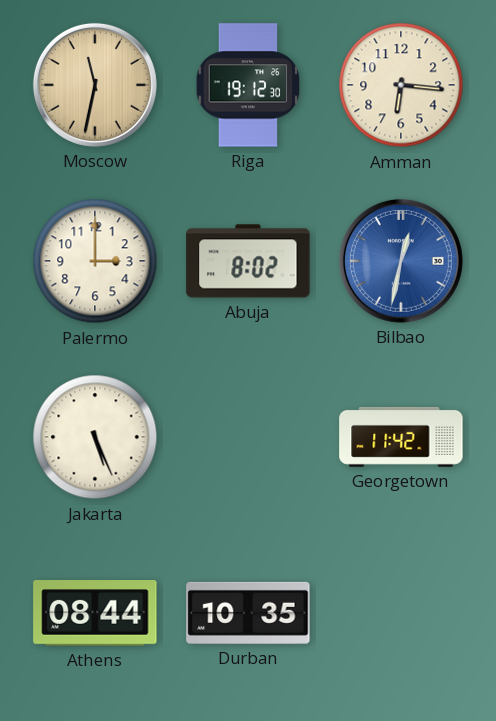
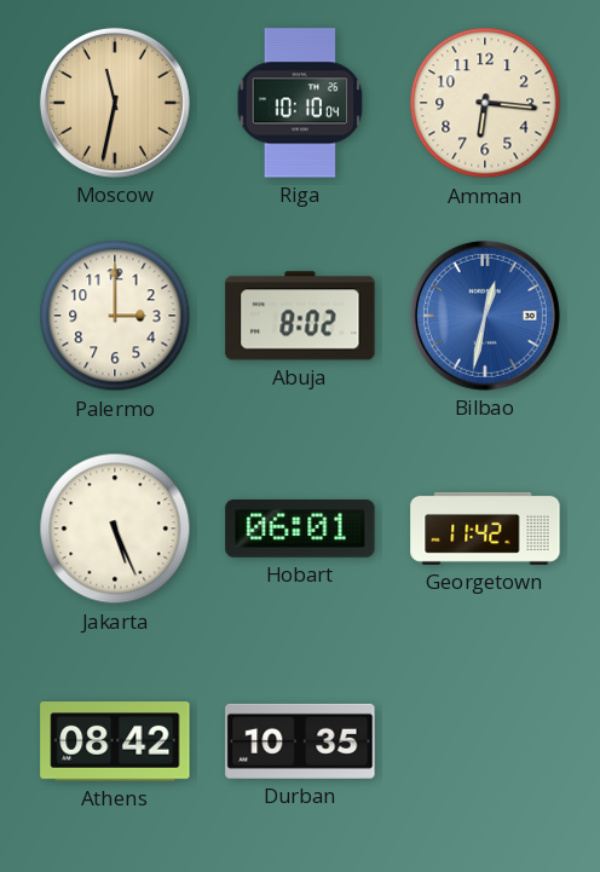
Riga: 19:12 -> 10:10
Hobart: none -> 06:01
Athens: 08:44 -> 08:42
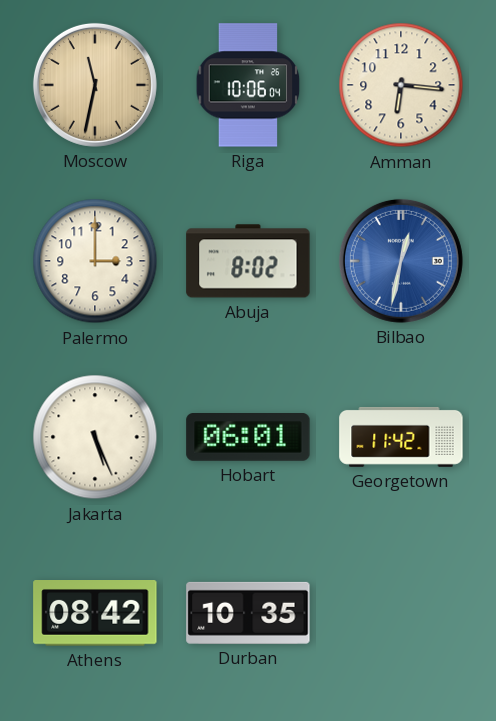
Riga: 10:10 -> 10:06
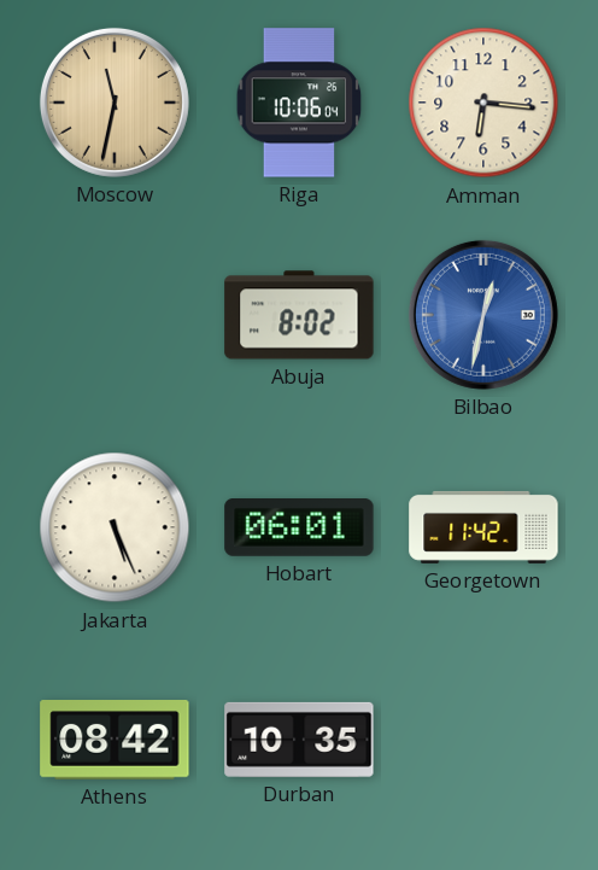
Palermo: 3:00 -> none
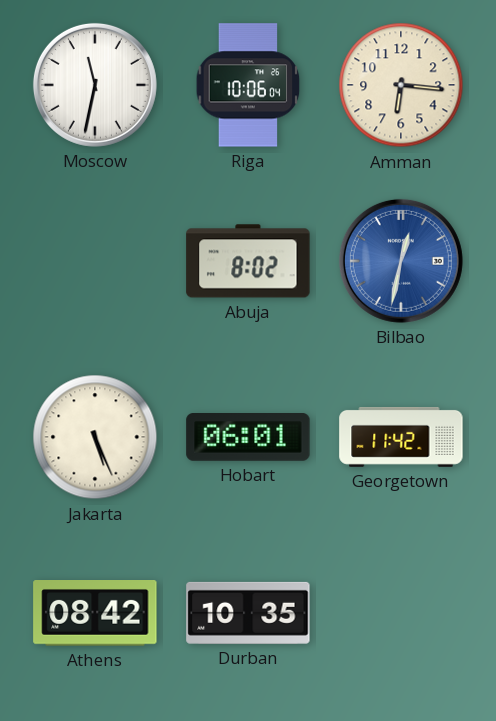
Moscow dial: champagne -> white
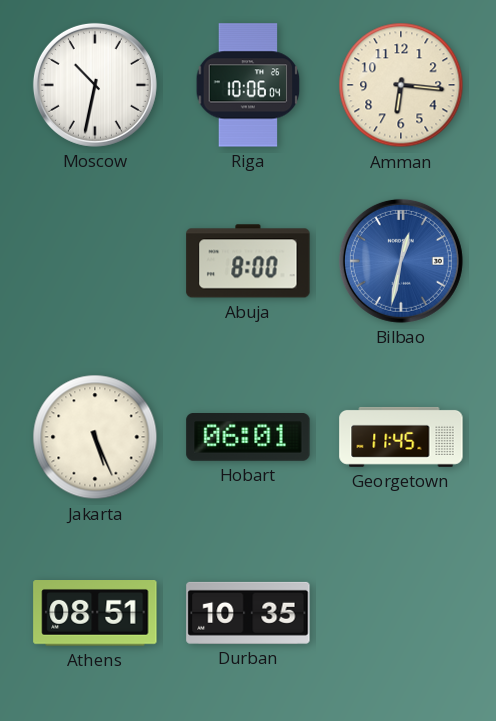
Moscow: 11:32 -> 10:32
Abuja: 8:02 -> 8:00
Georgetown: 11:42 -> 11:45
Athens: 08:42 -> 08:51
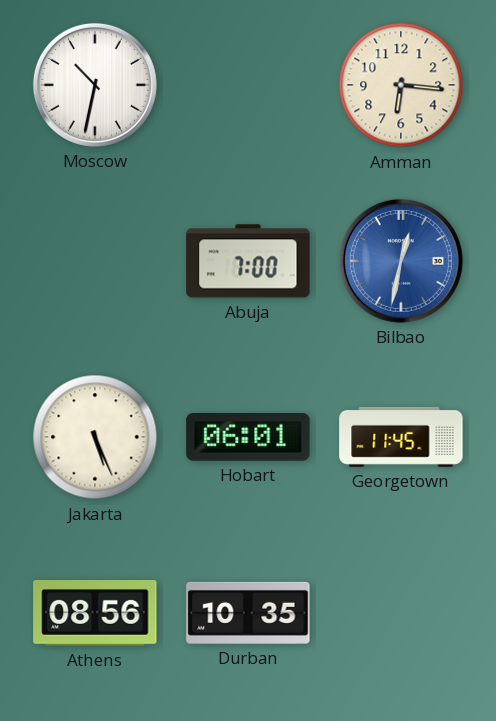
Riga: 10:06 -> none
Abuja: 8:00 -> 7:00
Athens: 08:51 -> 08:56
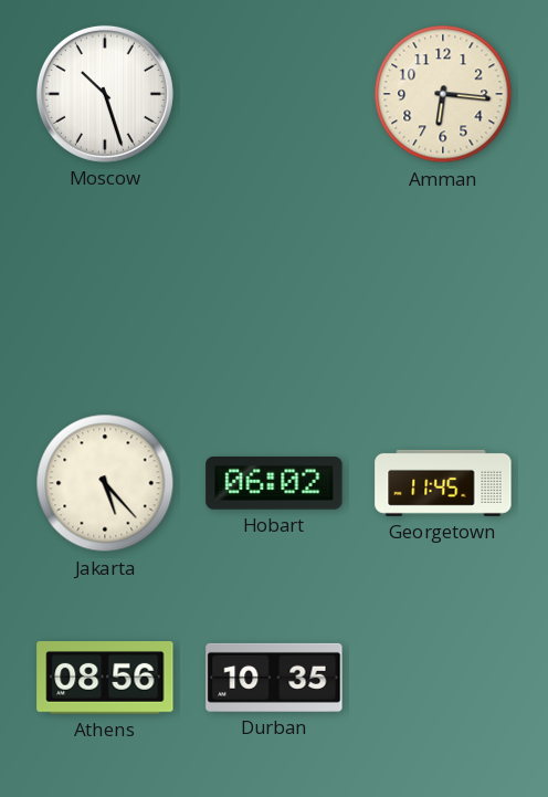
Moscow: 10:32 -> 10:27
Abuja: 7:00 -> none
Bilbao: 12:32 -> none
Jakarta: 5:26 -> 5:23
Hobart: 06:01 -> 06:02
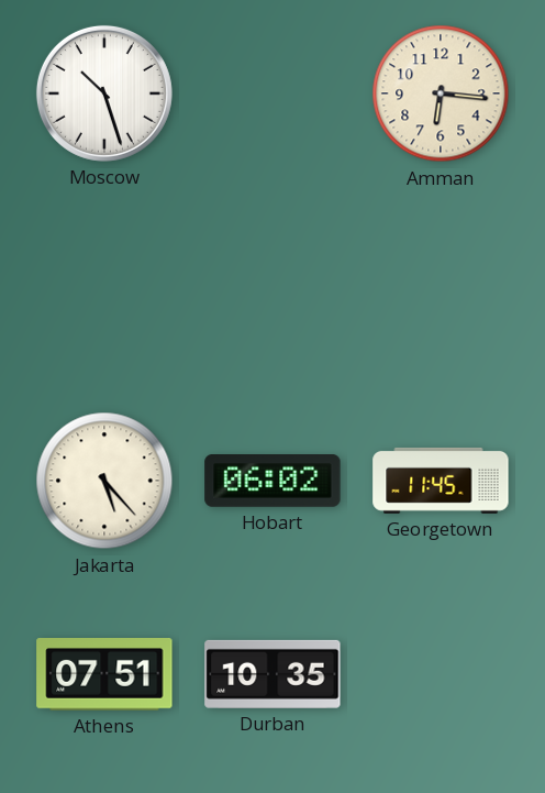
Athens: 08:56 -> 07:51
